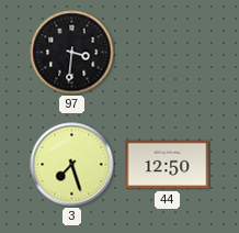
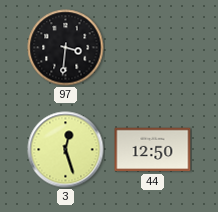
3: 7:27 -> 12:27
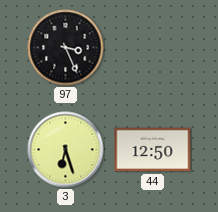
97: 3:31 -> 3:26
3: 12:27 -> 6:27
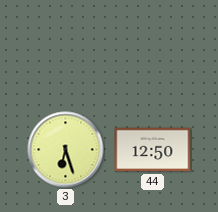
97: 3:26 -> none
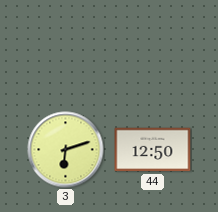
3: 6:27 -> 6:12
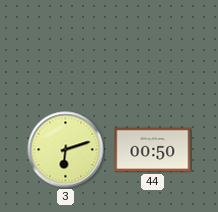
44: 12:50 -> 00:50
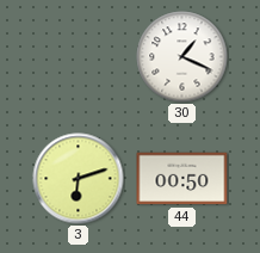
30: none -> 1:19
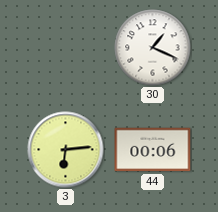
3: 6:12 -> 6:14
44: 00:50 -> 00:06
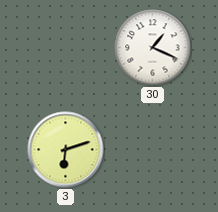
3: 6:14 -> 6:12
44: 00:06 -> none
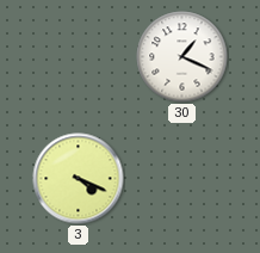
3: 6:12 -> 4:19
